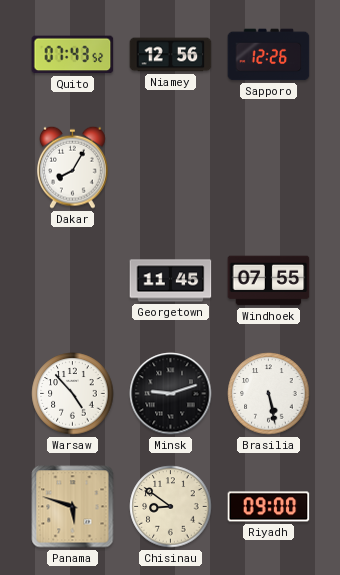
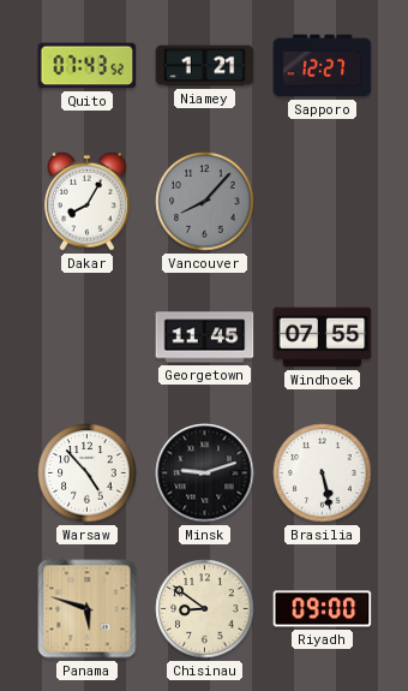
Niamey: 12:56 -> 1:21
Sapporo: 12:26 -> 12:27
Vancouver: none -> 8:07
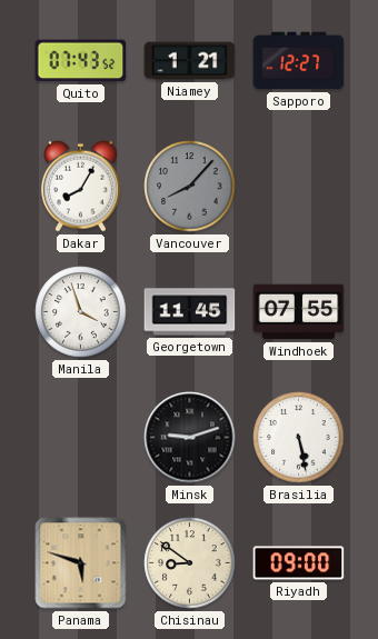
Manila: none -> 3:57
Warsaw: 4:53 -> none
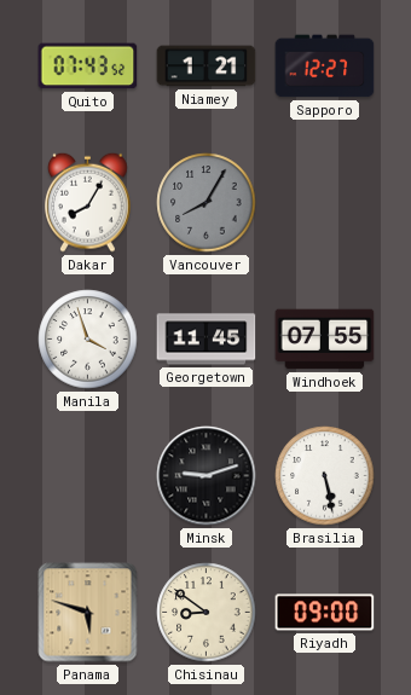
Vancouver: 8:07 -> 8:05
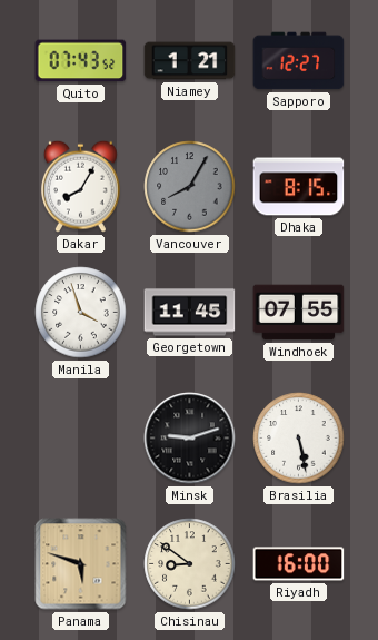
Dhaka: none -> 8:15
Riyadh: 09:00 -> 16:00
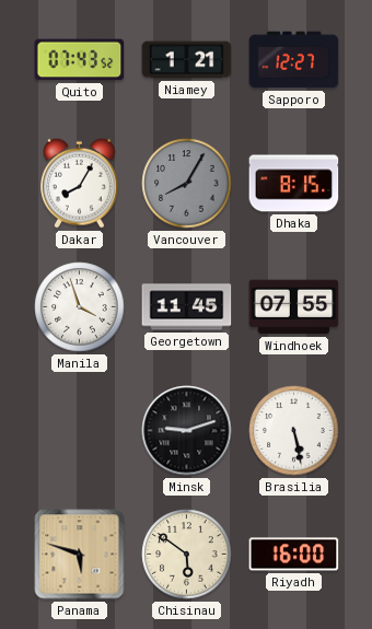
Chisinau: 8:51 -> 5:51
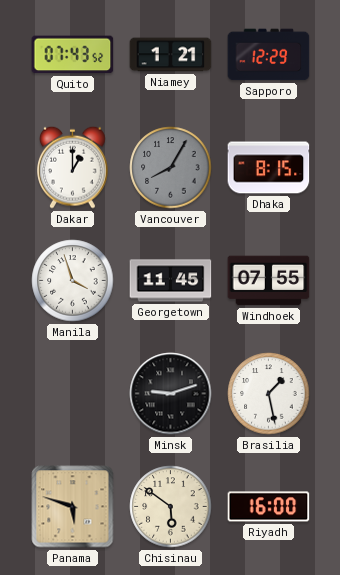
Sapporo: 12:27 -> 12:29
Dakar: 8:05 -> 1:00
Brasilia: 5:28 -> 1:28
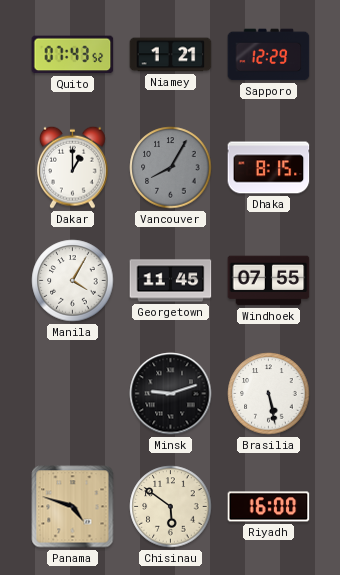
Manila: 3:57 -> 4:05
Brasilia: 1:28 -> 5:28
Panama: 5:48 -> 4:48
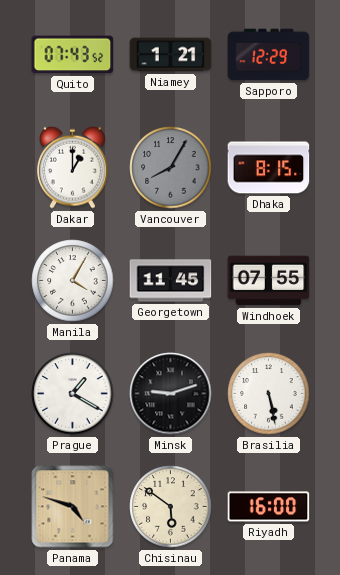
Prague: none -> 1:20
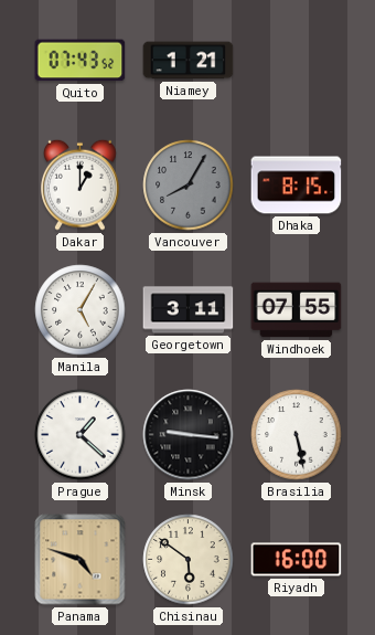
Sapporo: 12:29 -> none
Manila: 4:05 -> 5:05
Georgetown: 11:45 -> 3:11
Prague: 1:20 -> 1:22
Minsk: 9:12 -> 9:16
